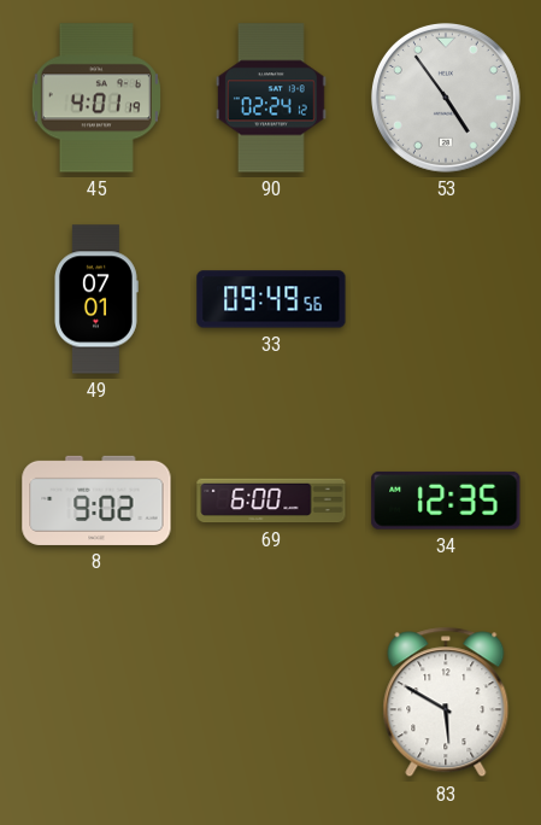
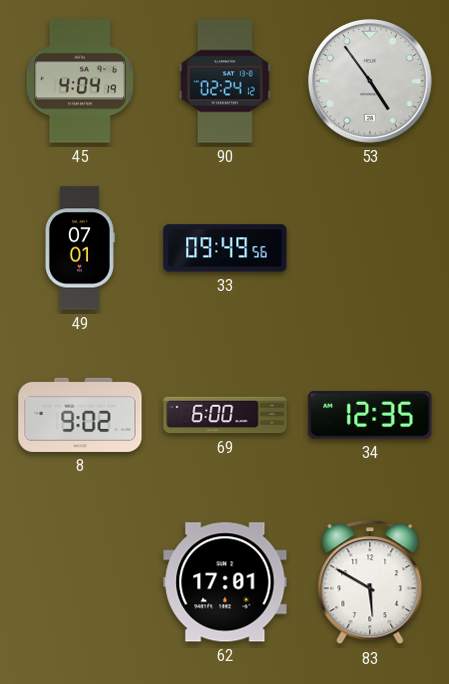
45: 4:01 -> 4:04
62: none -> 17:01
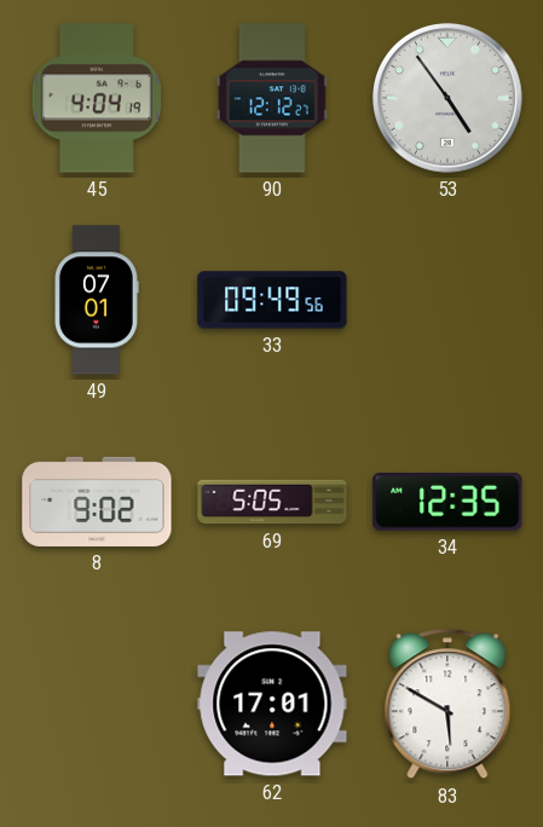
90: 02:24 -> 12:12
69: 6:00 -> 5:05
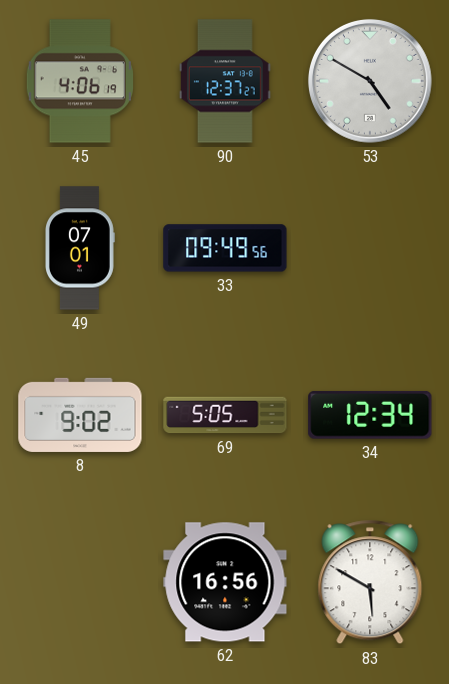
45: 4:04 -> 4:06
90: 12:12 -> 12:37
53: 4:54 -> 4:50
34: 12:35 -> 12:34
62: 17:01 -> 16:56
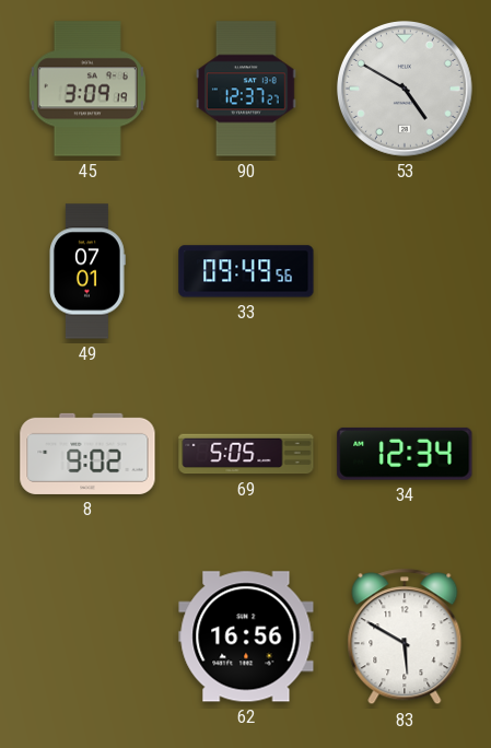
45: 4:06 -> 3:09
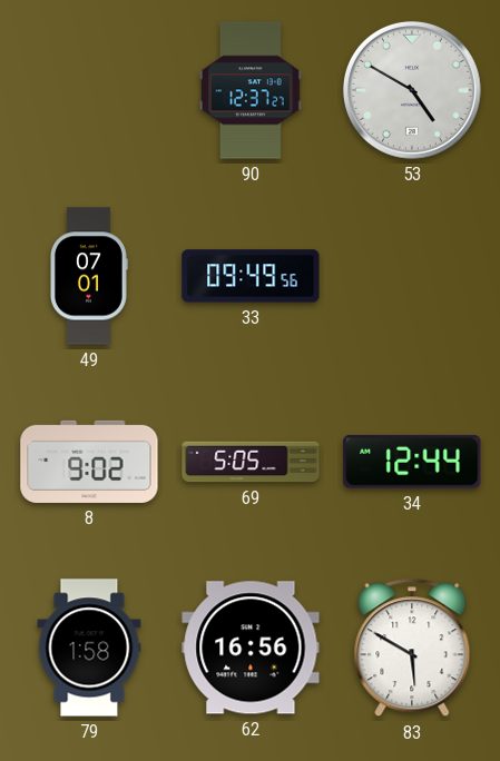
45: 3:09 -> none
34: 12:34 -> 12:44
79: none -> 1:58
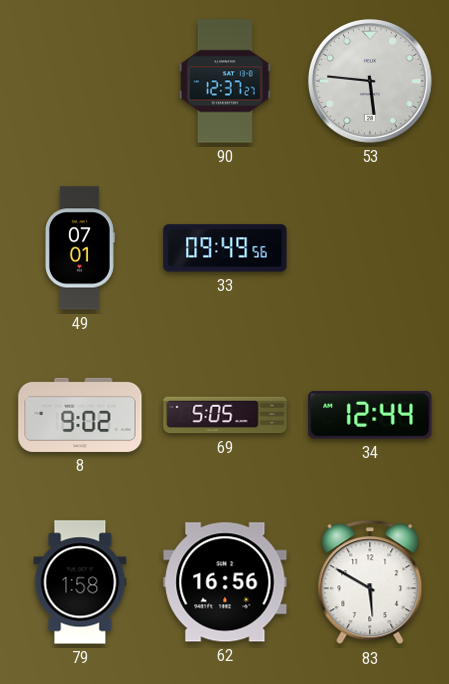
53: 4:50 -> 5:46
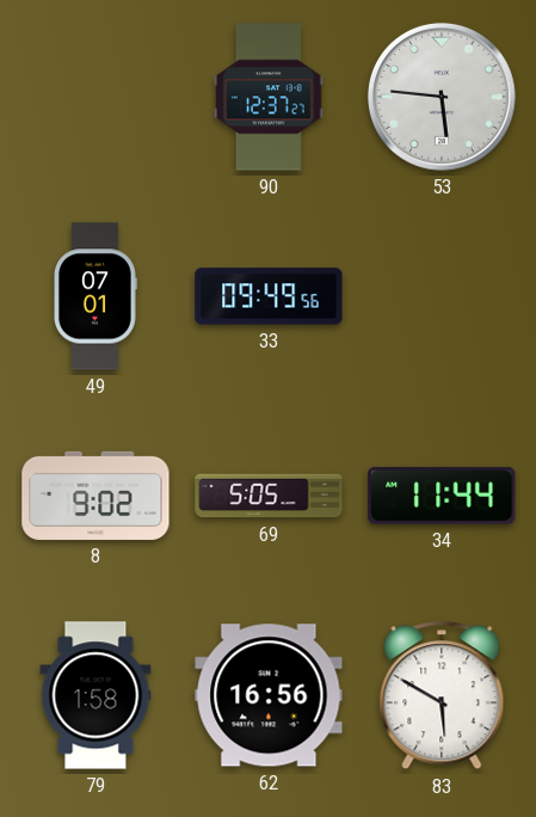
34: 12:44 -> 11:44
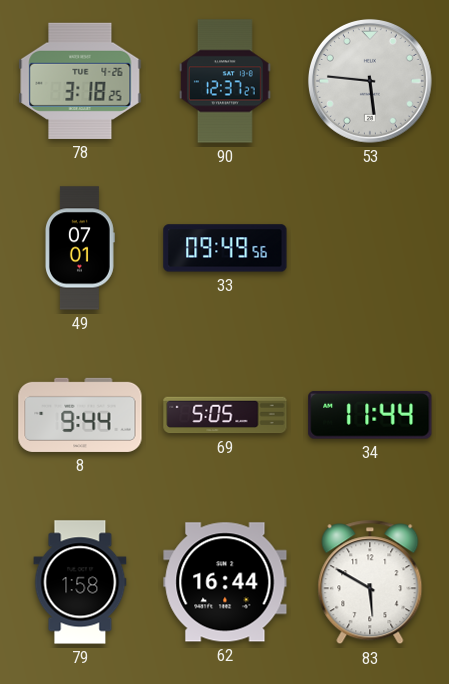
78: none -> 3:18
8: 9:02 -> 9:44
62: 16:56 -> 16:44
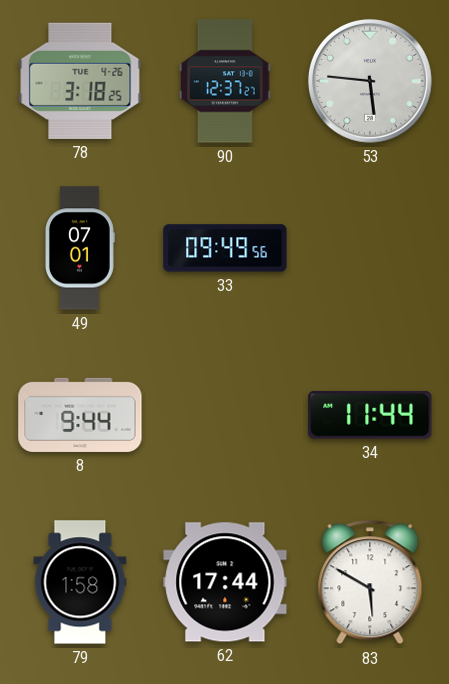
69: 5:05 -> none
62: 16:44 -> 17:44
